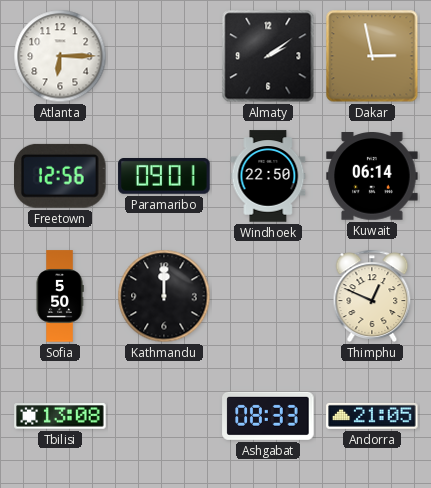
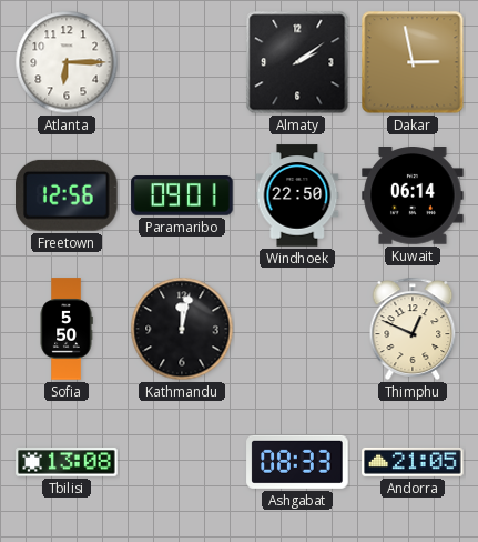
Kathmandu: 12:00 -> 12:02
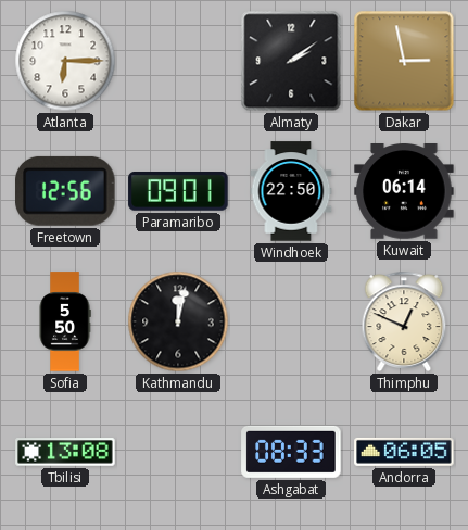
Andorra: 21:05 -> 06:05
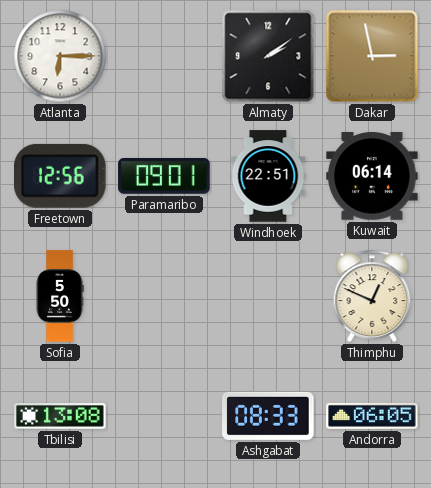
Windhoek: 22:50 -> 22:51
Kathmandu: 12:02 -> none
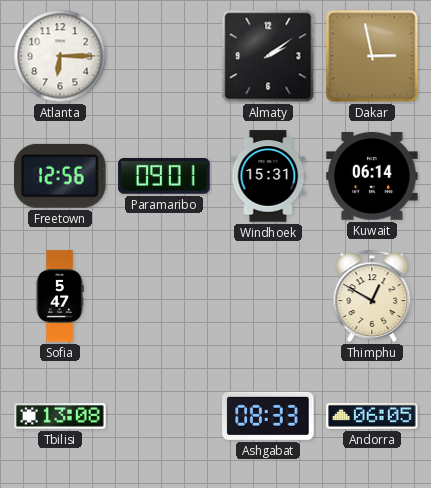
Windhoek: 22:51 -> 15:31
Sofia: 5:50 -> 5:47
Thimphu: 12:49 -> 12:50
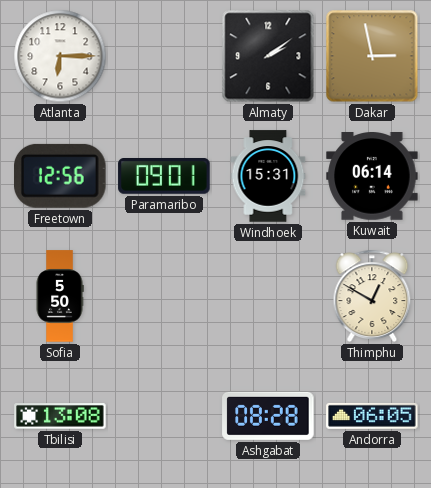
Sofia: 5:47 -> 5:50
Ashgabat: 08:33 -> 08:28
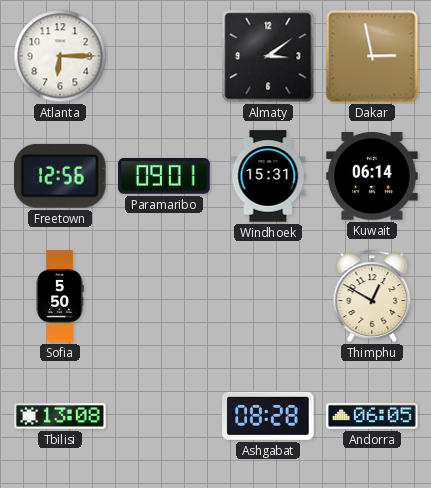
Almaty: 2:09 -> 3:09
